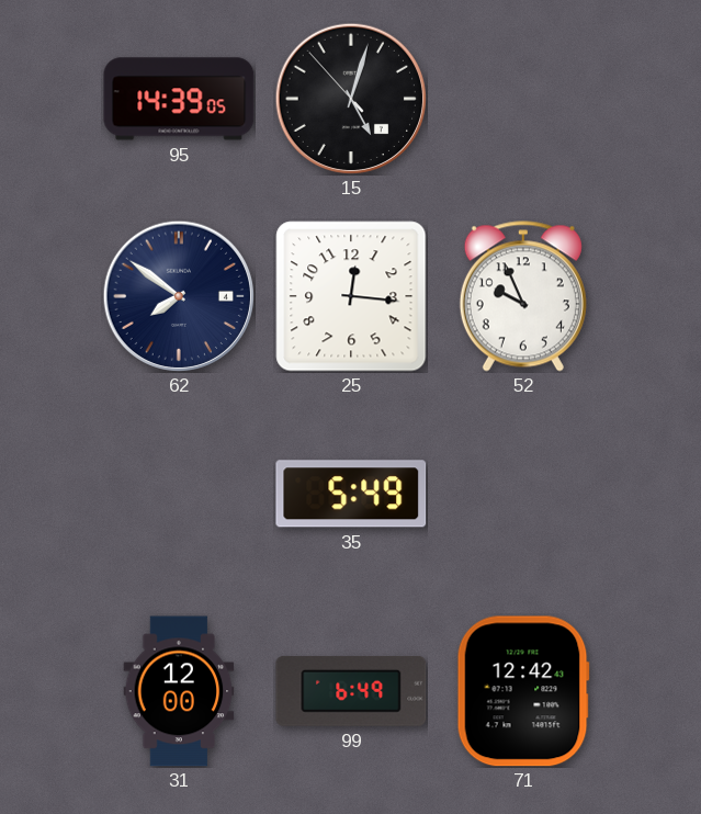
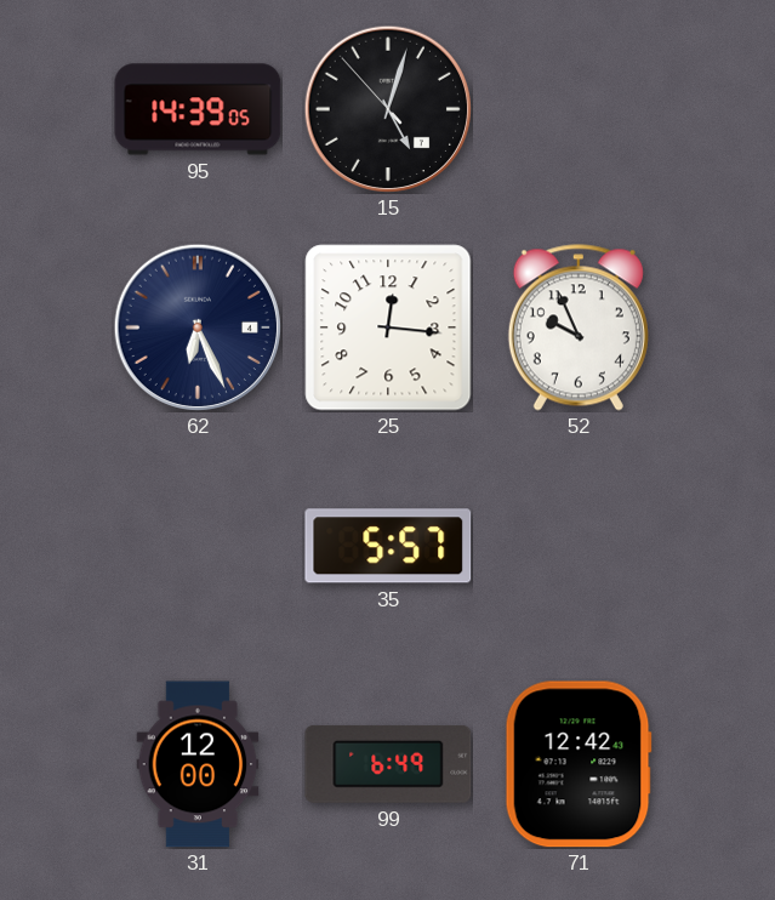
62: 7:51 -> 6:26
35: 5:49 -> 5:57
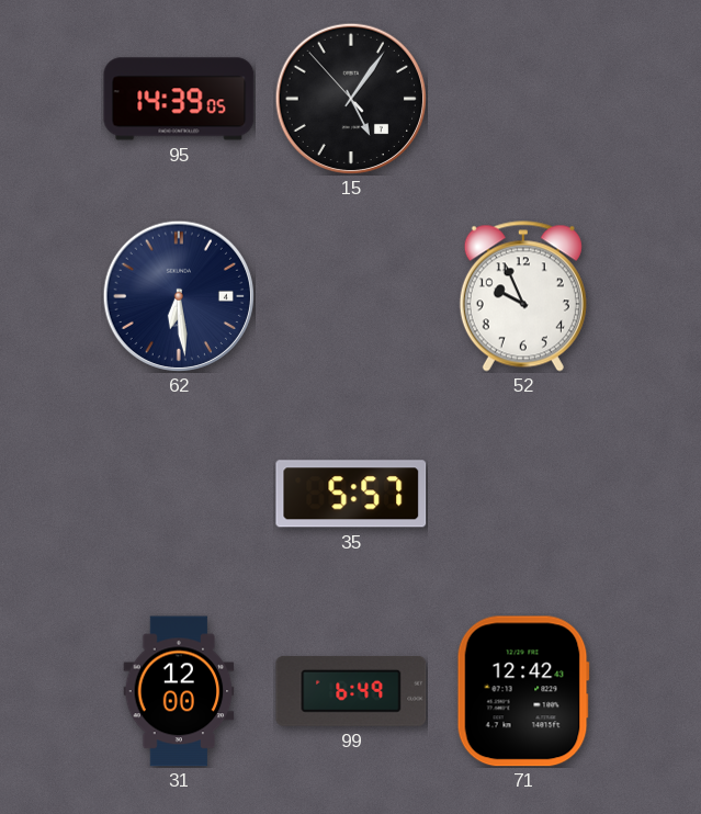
15: 5:02 -> 5:05
62: 6:26 -> 6:29
25: 12:16 -> none
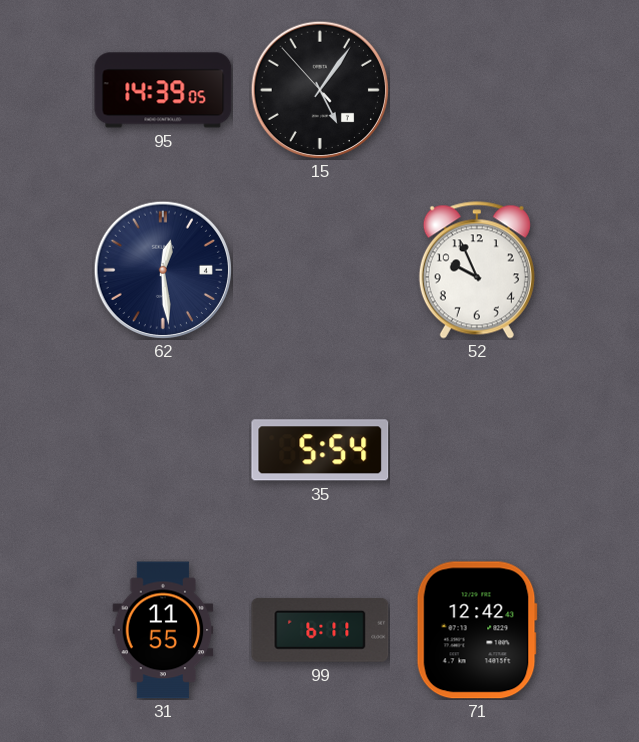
62: 6:29 -> 12:29
35: 5:57 -> 5:54
31: 12:00 -> 11:55
99: 6:49 -> 6:11
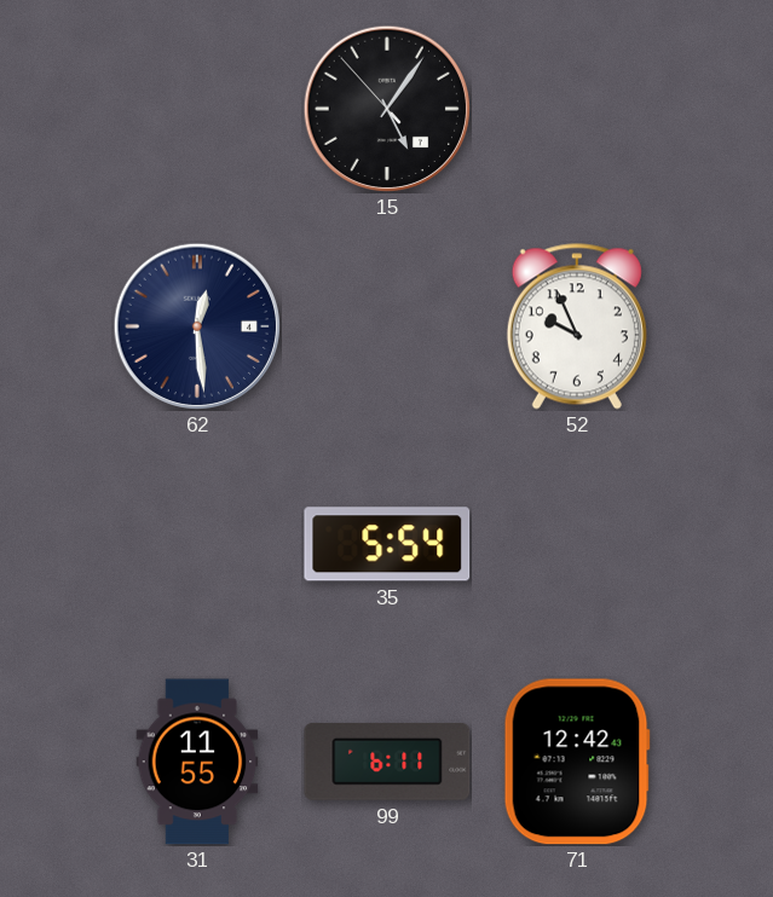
95: 14:39 -> none
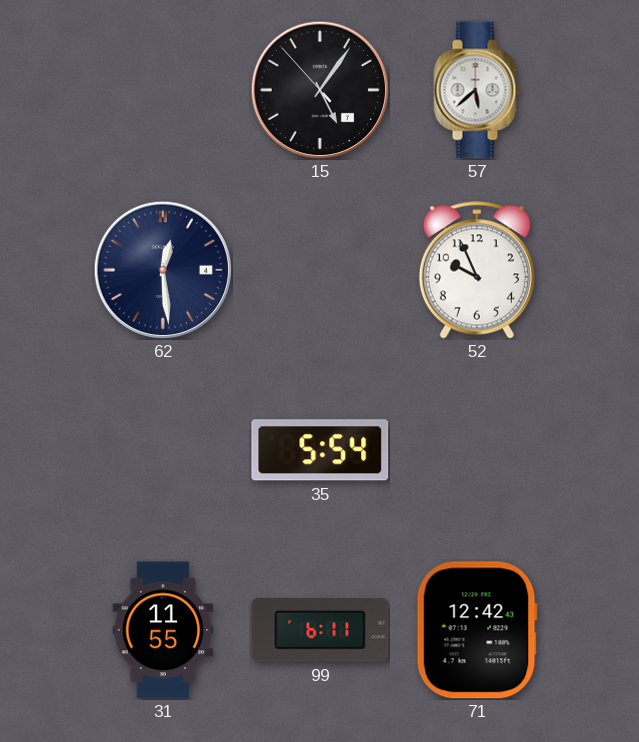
57: none -> 5:38
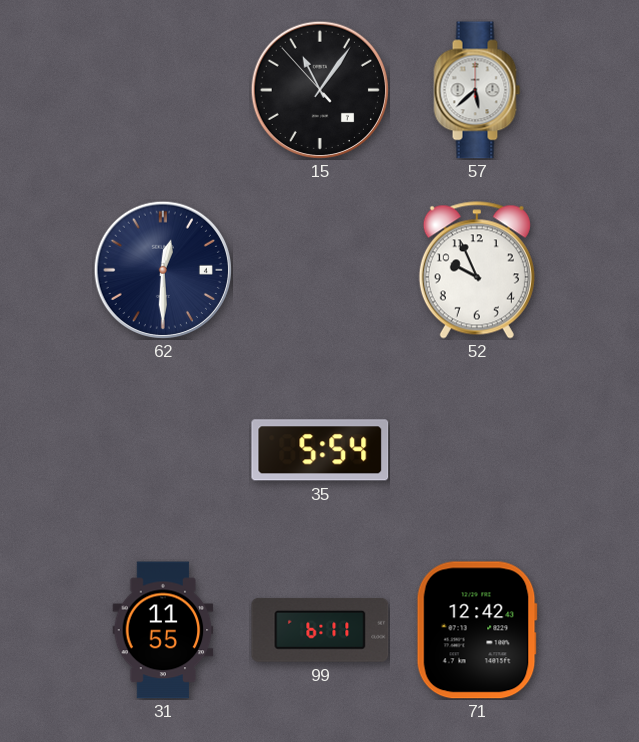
15: 5:05 -> 11:05
62: 12:29 -> 12:30
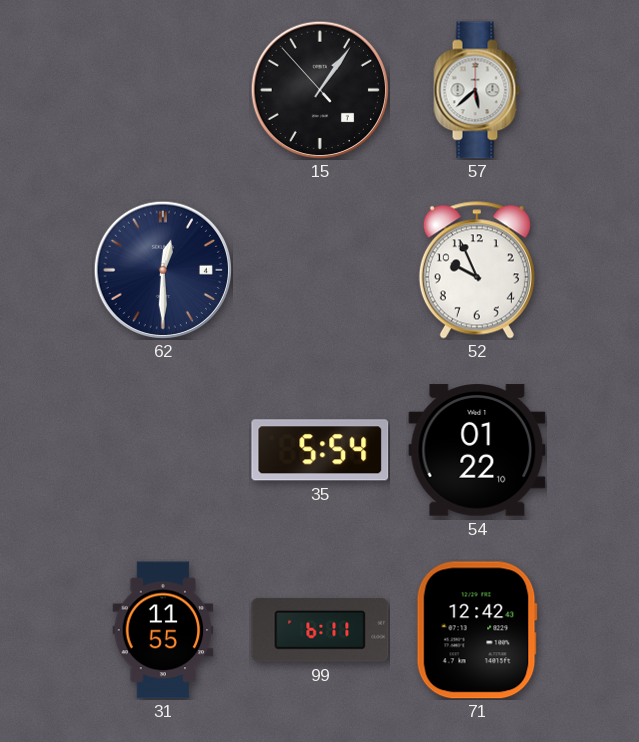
15: 11:05 -> 1:05
54: none -> 01:22
